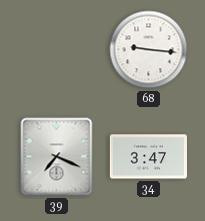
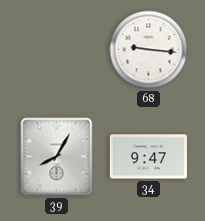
39: 7:19 -> 8:05
34: 3:47 -> 9:47
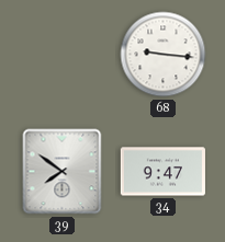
39: 8:05 -> 7:51
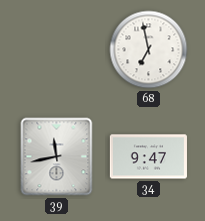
68: 9:16 -> 6:58
39: 7:51 -> 11:43
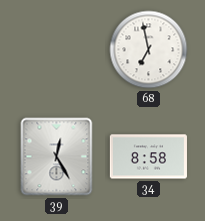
39: 11:43 -> 12:25
34: 9:47 -> 8:58
